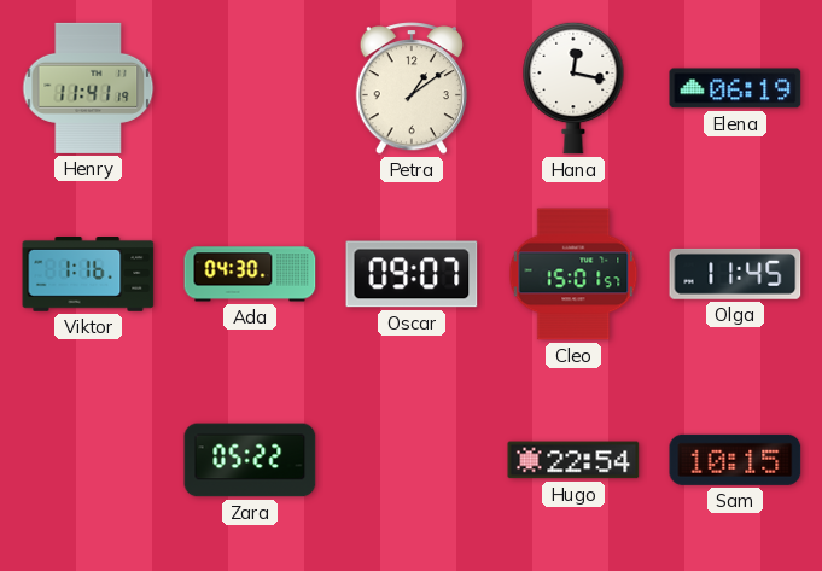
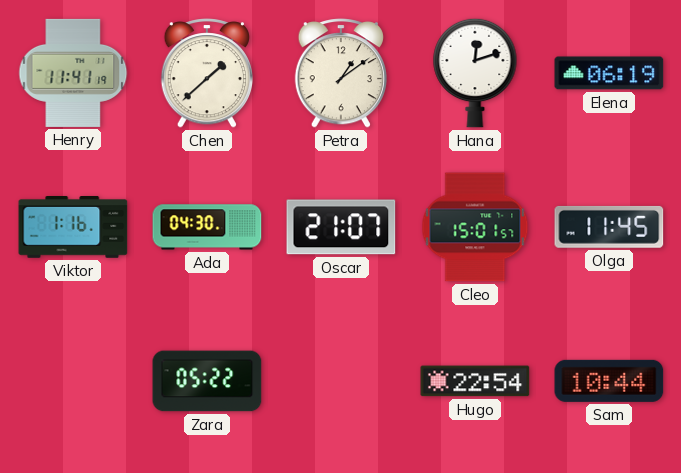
Chen: none -> 1:38
Hana: 12:17 -> 12:12
Oscar: 09:07 -> 21:07
Sam: 10:15 -> 10:44
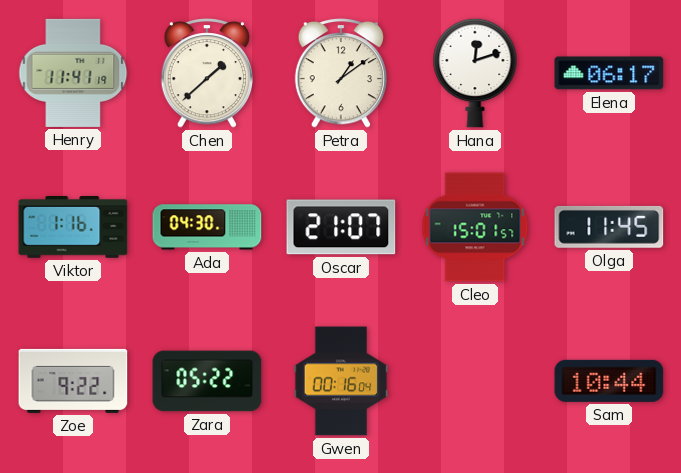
Elena: 06:19 -> 06:17
Zoe: none -> 9:22
Gwen: none -> 00:16
Hugo: 22:54 -> none
